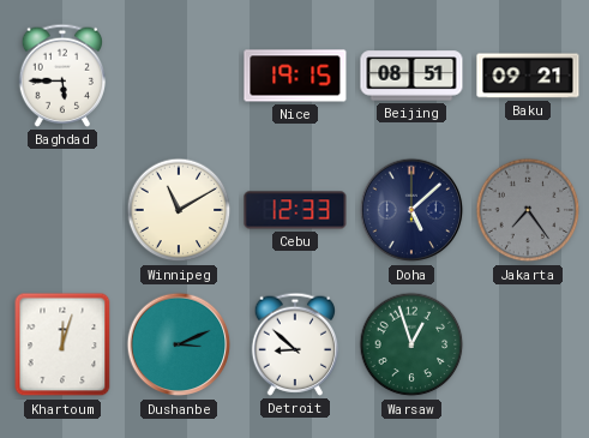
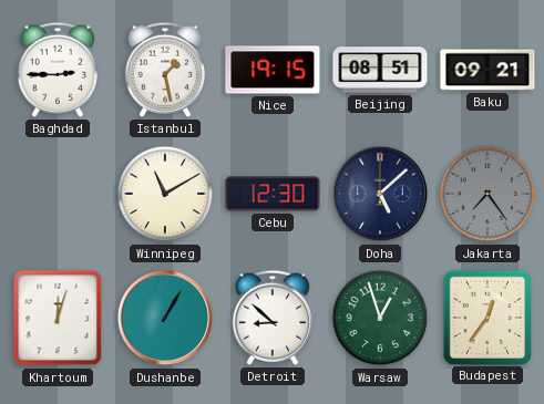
Baghdad: 5:45 -> 2:45
Istanbul: none -> 1:28
Cebu: 12:33 -> 12:30
Dushanbe: 3:11 -> 1:05
Budapest: none -> 12:36
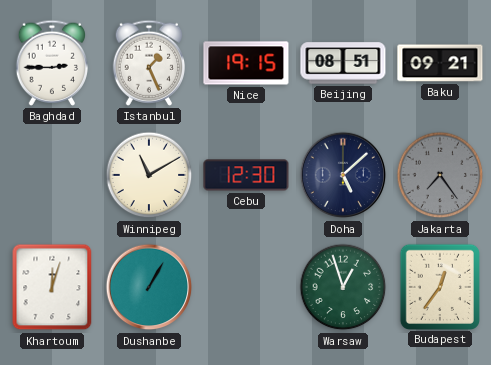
Istanbul: 1:28 -> 1:26
Detroit: 8:52 -> none
